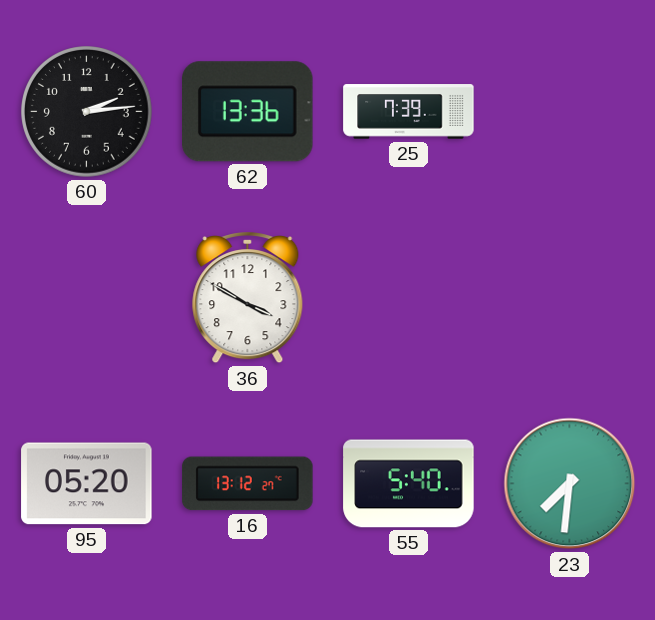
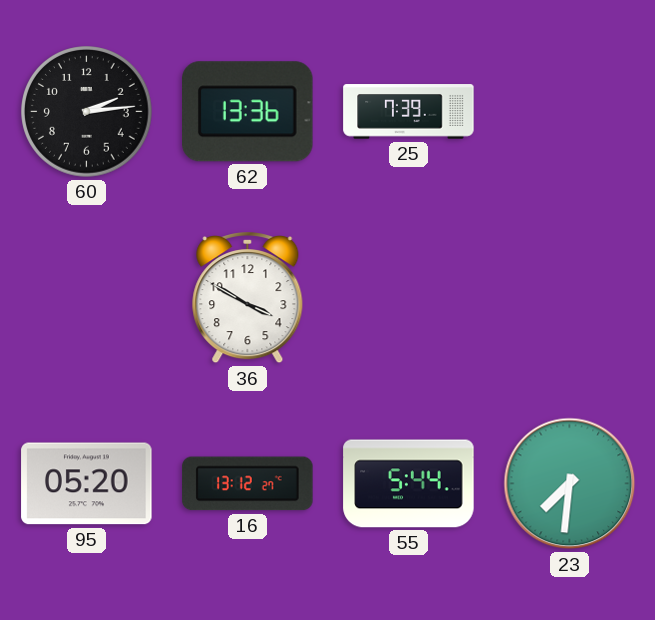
55: 5:40 -> 5:44
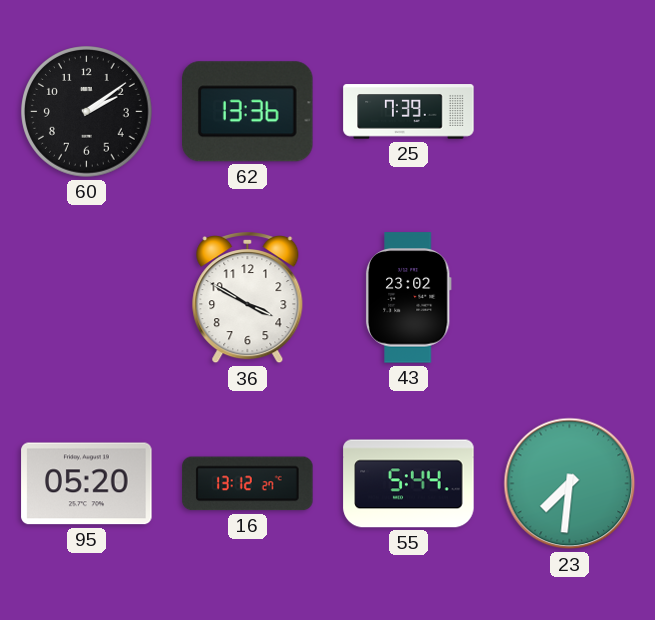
60: 2:14 -> 2:09
43: none -> 23:02
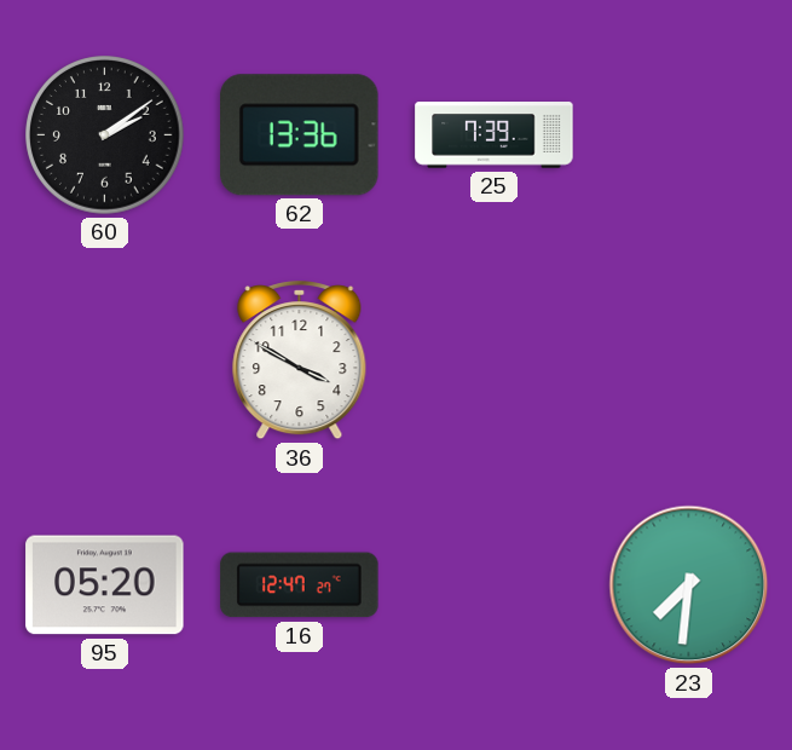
43: 23:02 -> none
16: 13:12 -> 12:47
55: 5:44 -> none
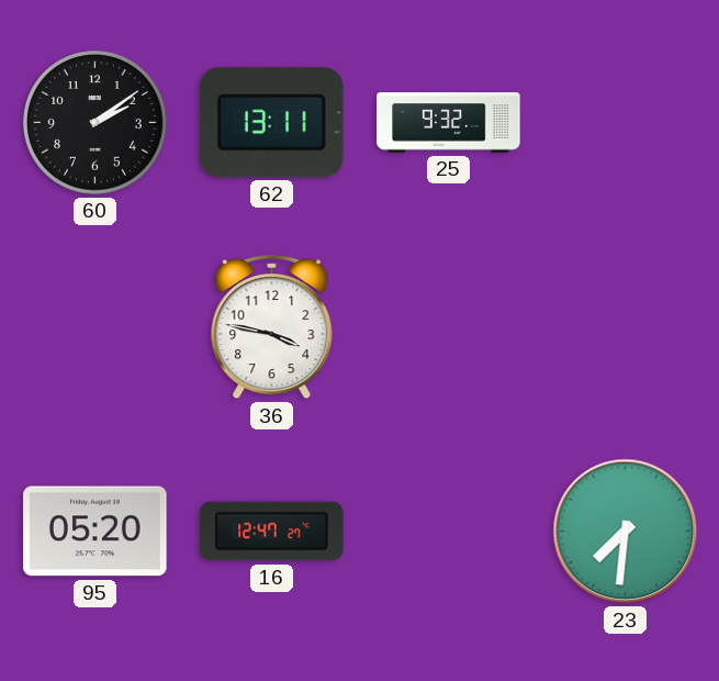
62: 13:36 -> 13:11
25: 7:39 -> 9:32
36: 3:50 -> 3:47
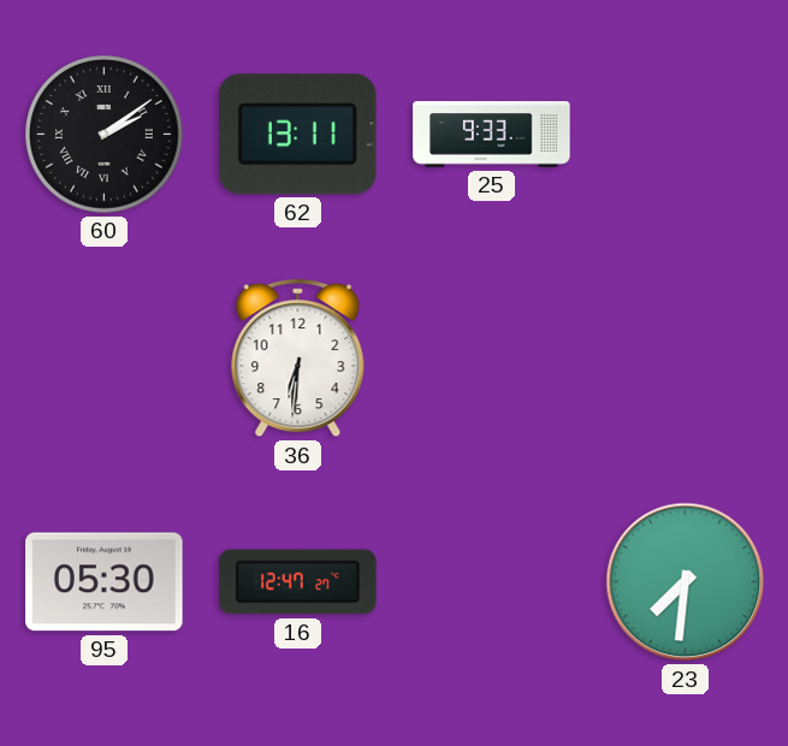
60 numerals: Arabic -> Roman
25: 9:32 -> 9:33
36: 3:47 -> 6:31
95: 05:20 -> 05:30
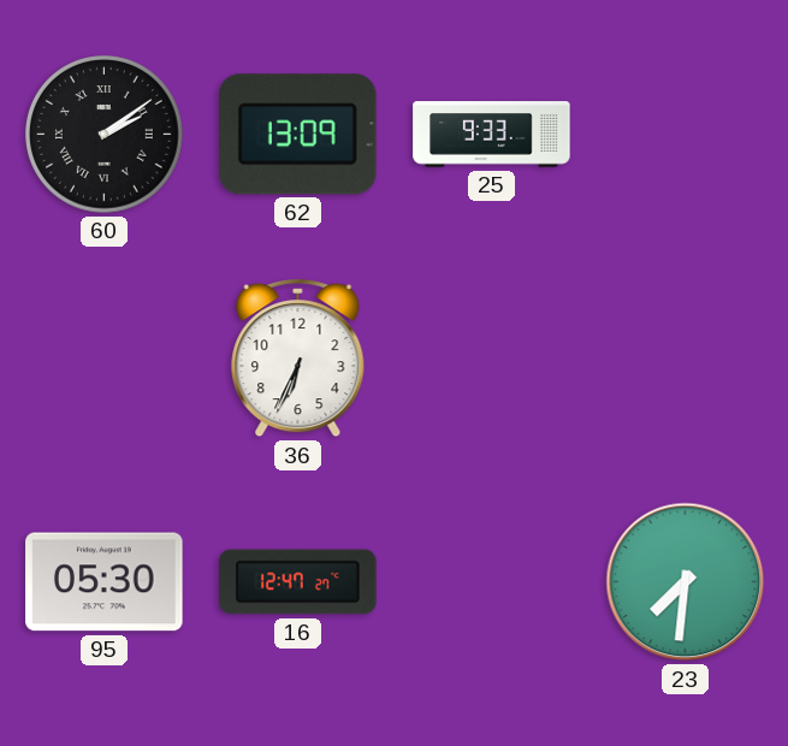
62: 13:11 -> 13:09
36: 6:31 -> 6:34
